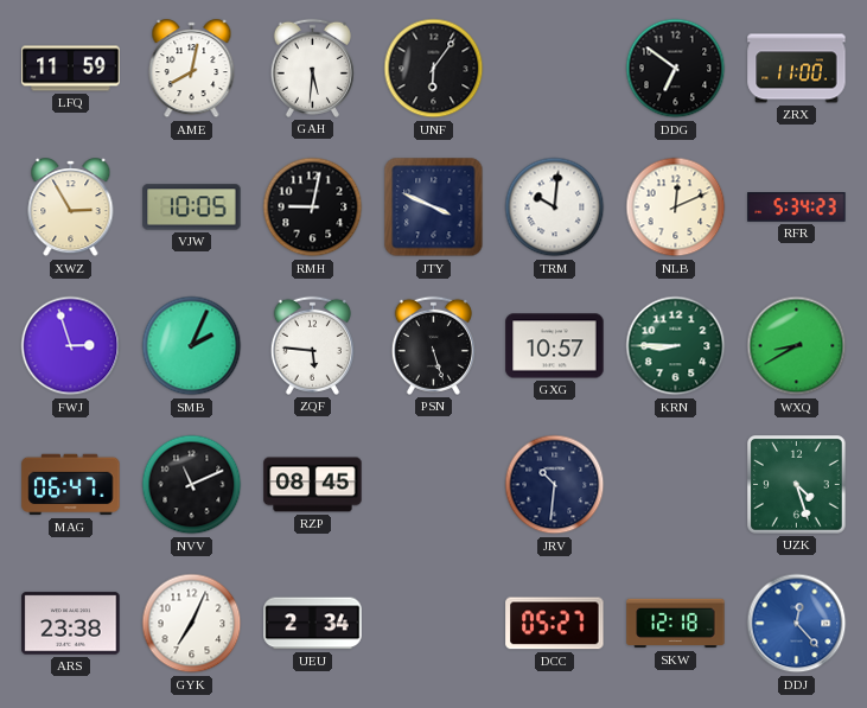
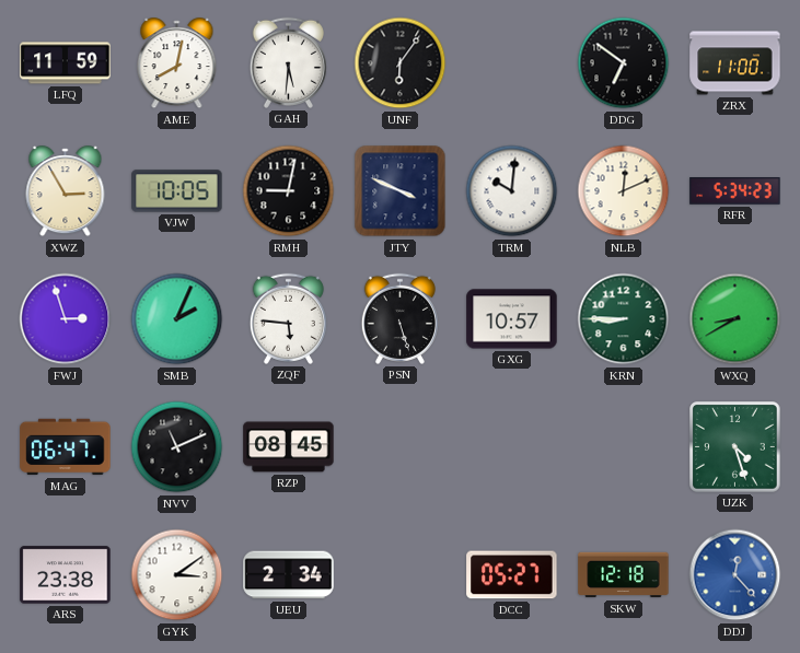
JRV: 10:31 -> none
GYK: 7:04 -> 3:09
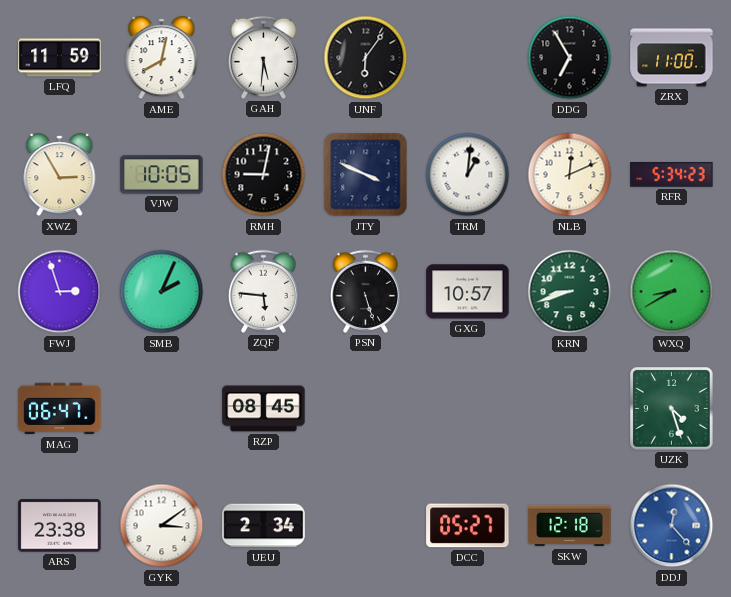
DDG: 6:51 -> 6:55
TRM: 10:01 -> 1:01
KRN: 8:45 -> 8:42
NVV: 11:11 -> none
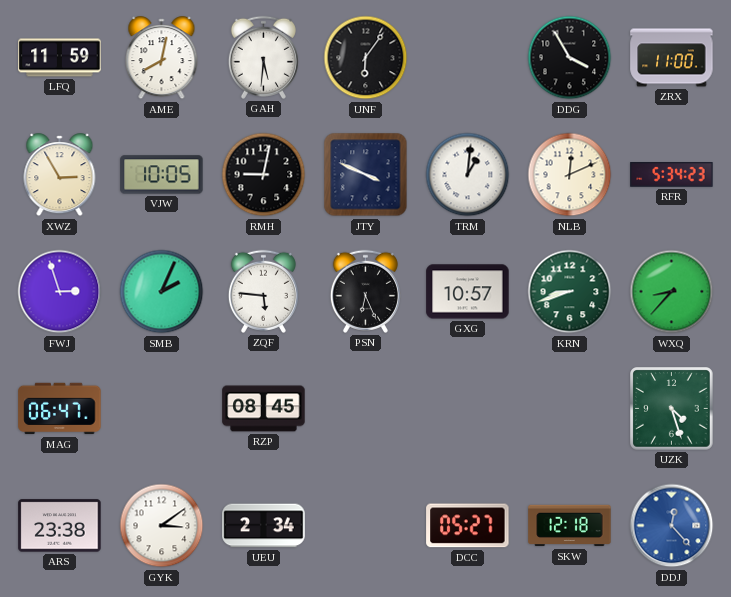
DDG: 6:55 -> 3:55
PSN: 5:27 -> 6:26
WXQ: 8:40 -> 8:37
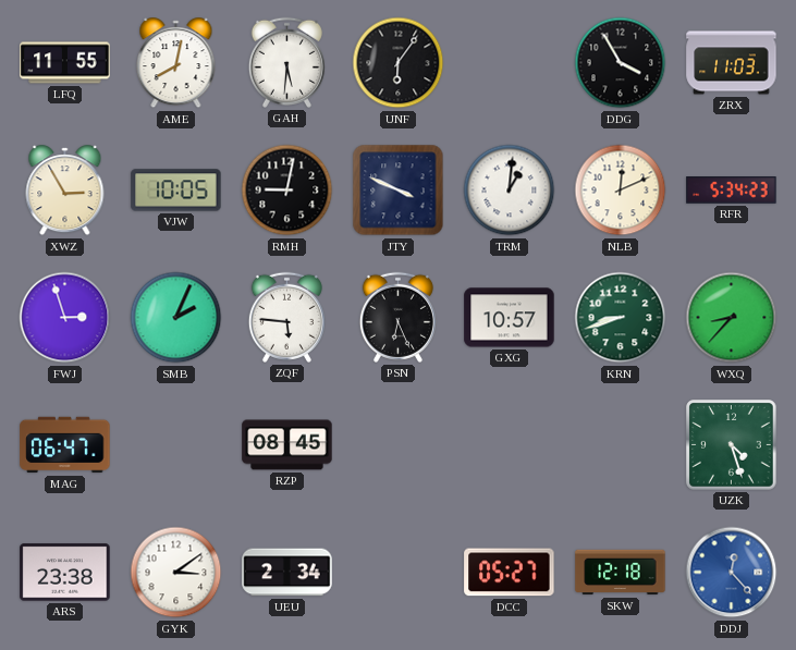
LFQ: 11:59 -> 11:55
ZRX: 11:00 -> 11:03
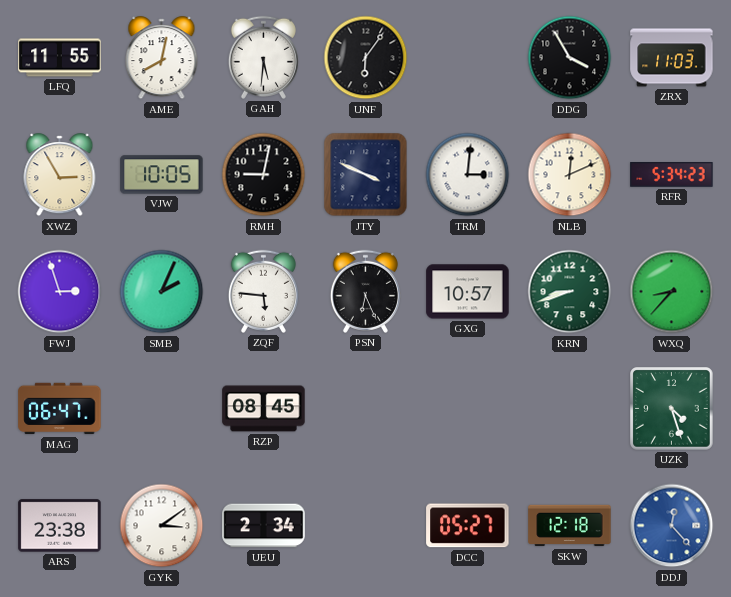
TRM: 1:01 -> 3:01
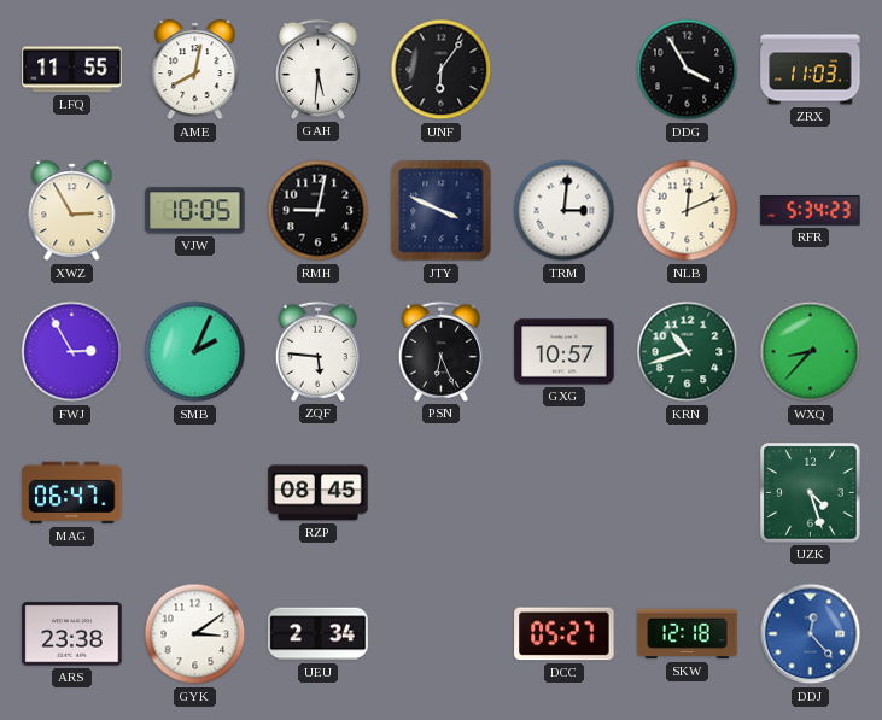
FWJ: 2:57 -> 2:55
KRN: 8:42 -> 10:42
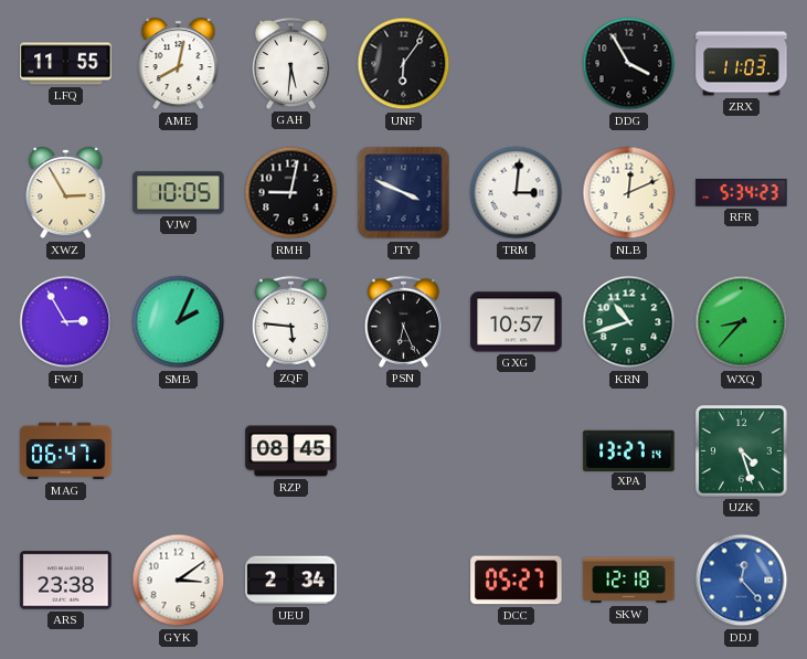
XPA: none -> 13:27
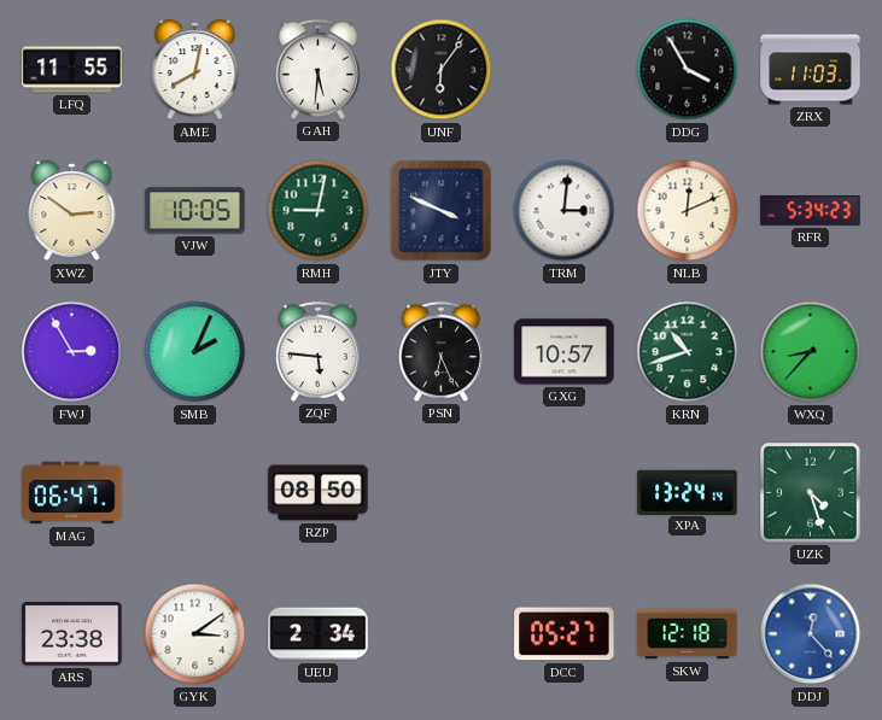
XWZ: 2:55 -> 2:51
RMH dial: black -> green
RZP: 08:45 -> 08:50
XPA: 13:27 -> 13:24
